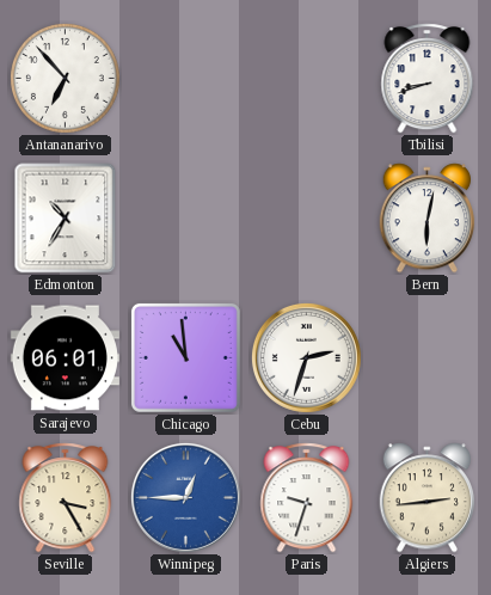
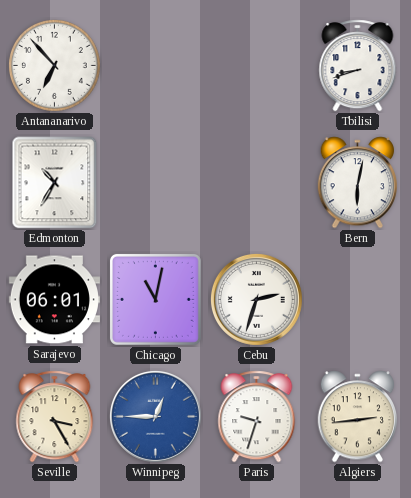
Chicago: 10:59 -> 11:02
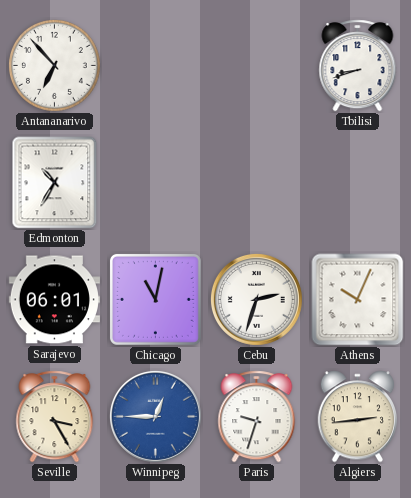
Bern: 6:02 -> none
Athens: none -> 10:04
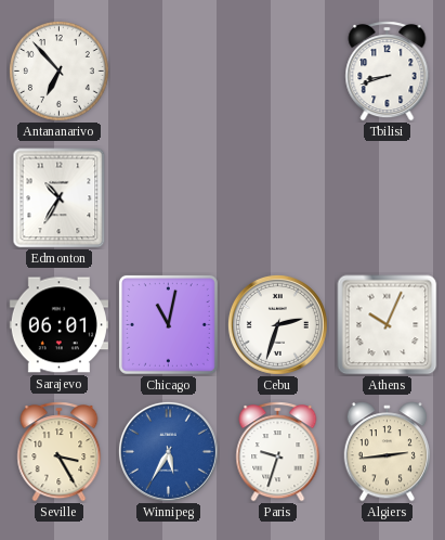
Winnipeg: 12:45 -> 5:35
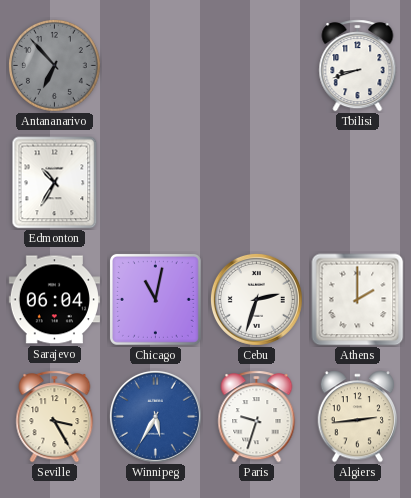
Antananarivo dial: white -> grey
Sarajevo: 06:01 -> 06:04
Athens: 10:04 -> 2:00
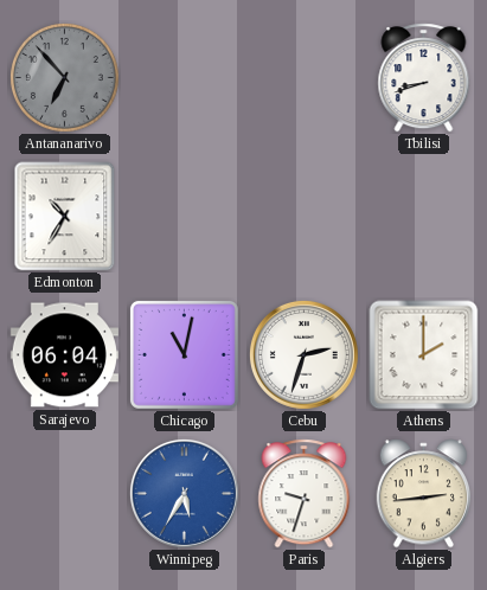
Seville: 3:25 -> none
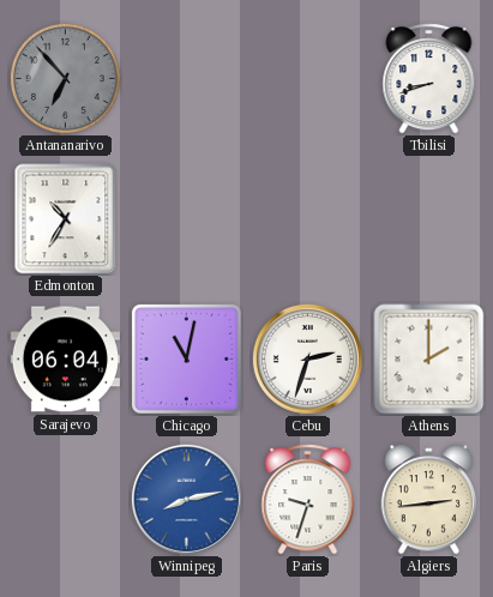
Winnipeg: 5:35 -> 8:13
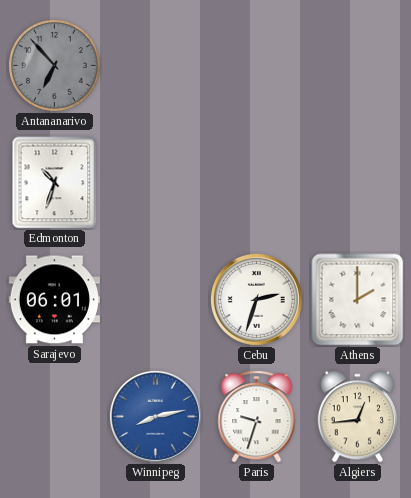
Tbilisi: 8:42 -> none
Edmonton: 10:35 -> 10:33
Sarajevo: 06:04 -> 06:01
Chicago: 11:02 -> none
Algiers: 2:44 -> 12:44
